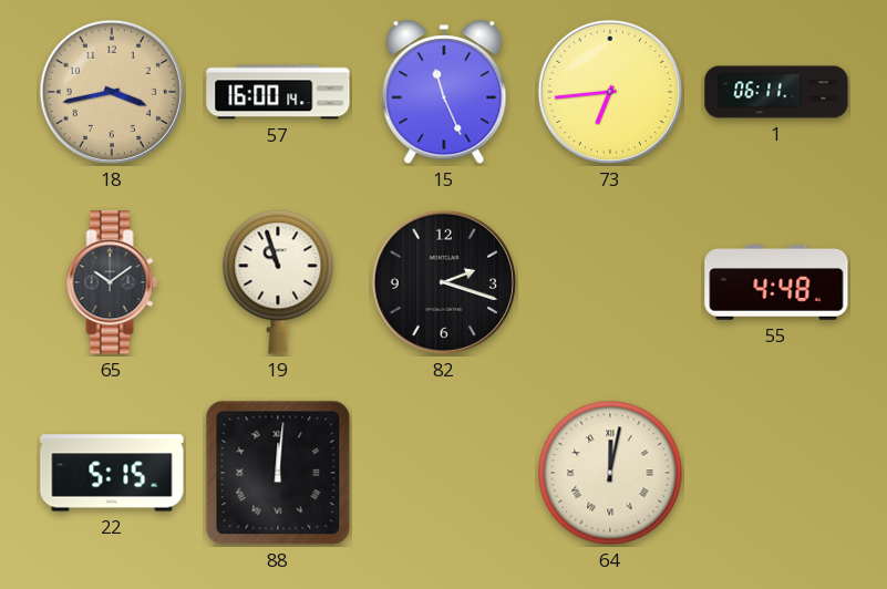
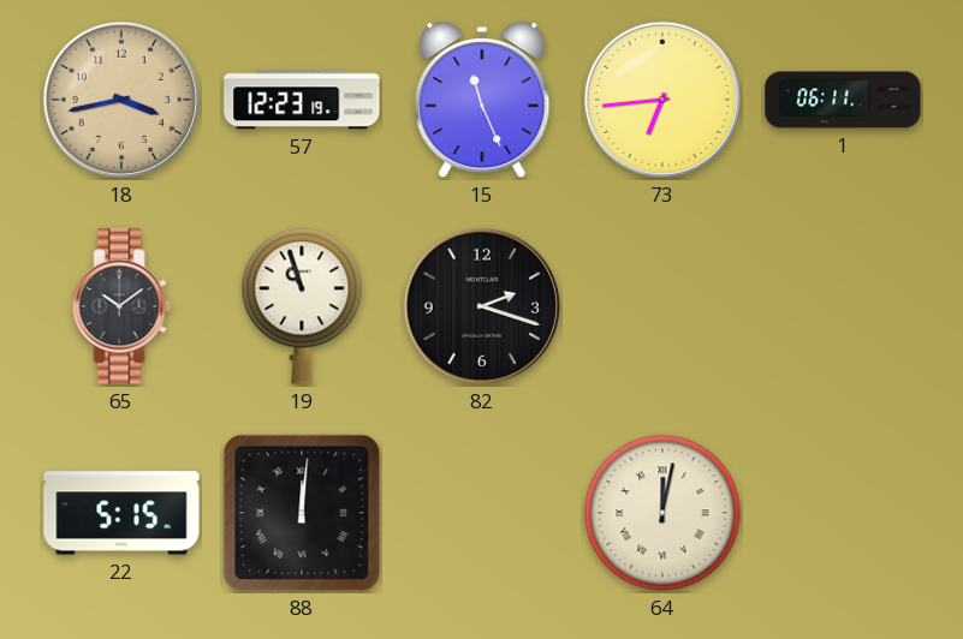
57: 16:00 -> 12:23
55: 4:48 -> none
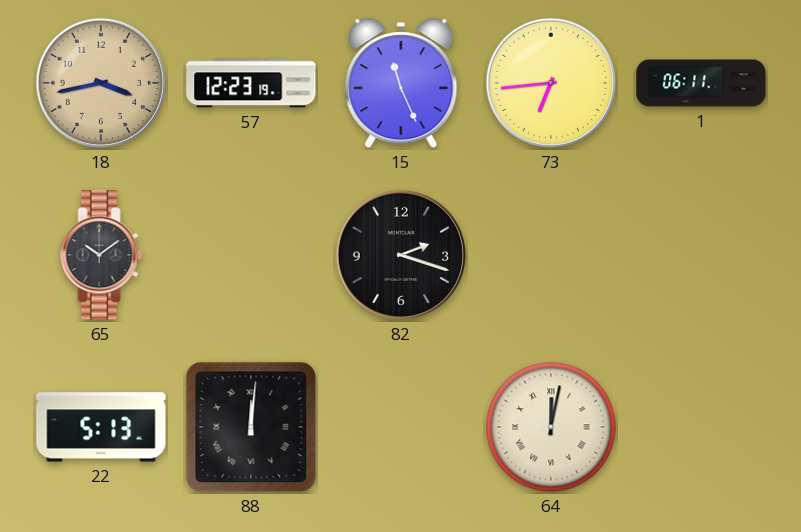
19: 10:57 -> none
22: 5:15 -> 5:13
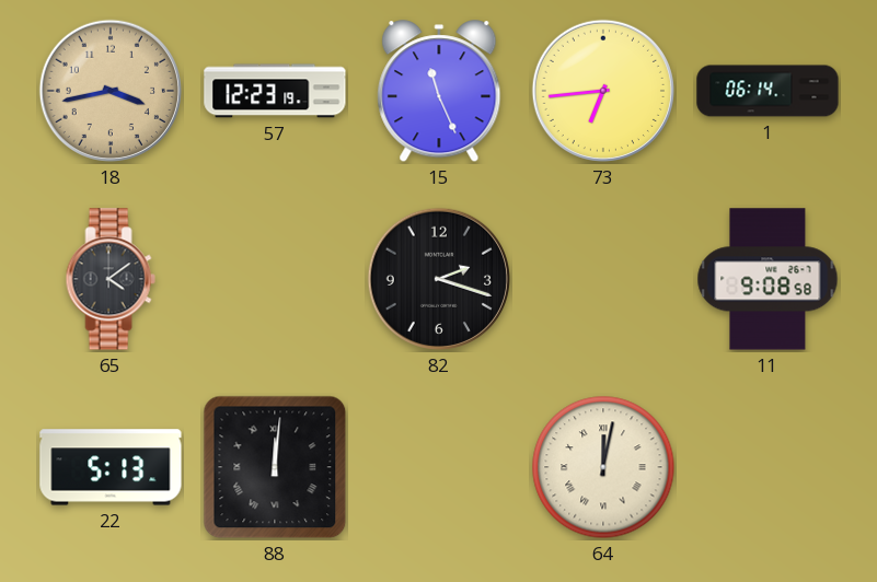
1: 06:11 -> 06:14
65: 10:09 -> 4:09
11: none -> 9:08
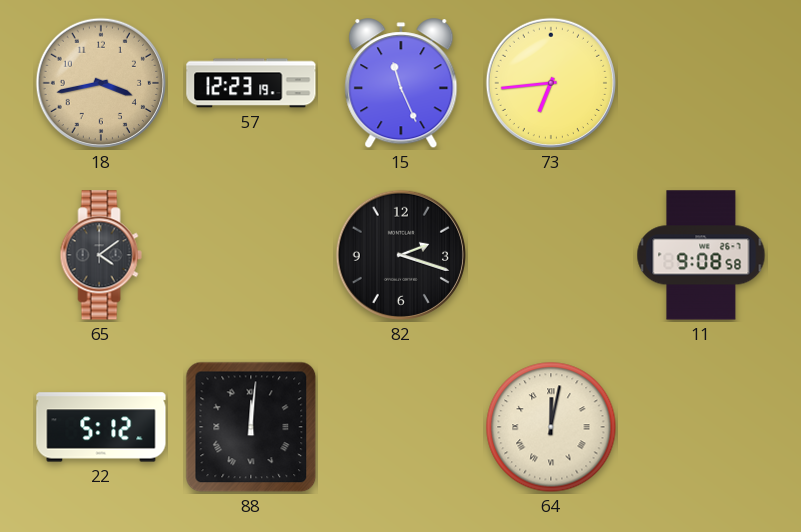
1: 06:14 -> none
22: 5:13 -> 5:12
